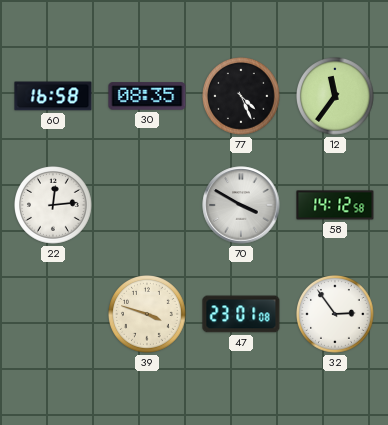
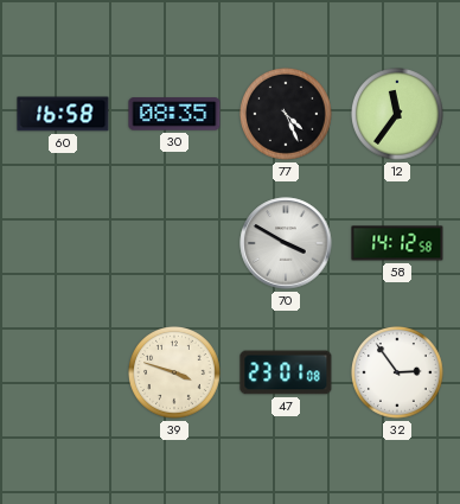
22: 12:14 -> none
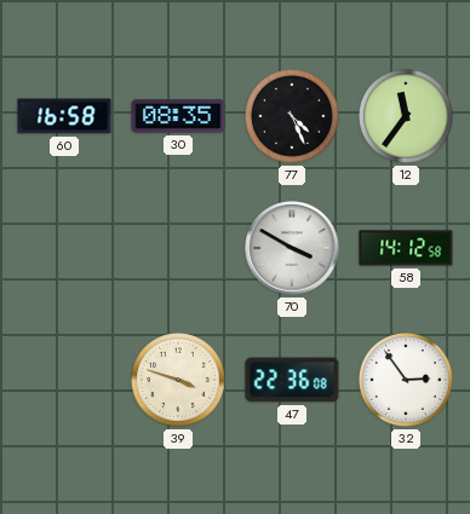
47: 23:01 -> 22:36
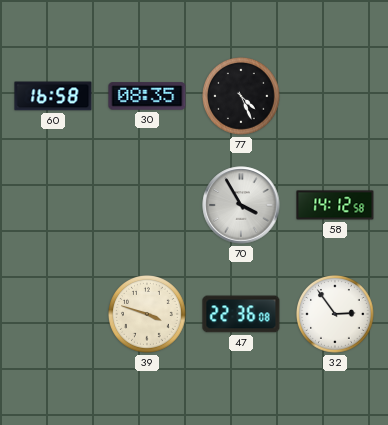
12: 11:36 -> none
70: 3:50 -> 3:55
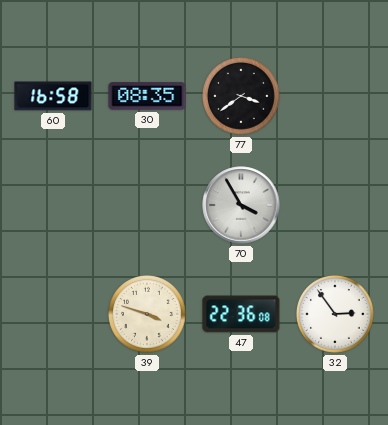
77: 4:26 -> 3:39
58: 14:12 -> none
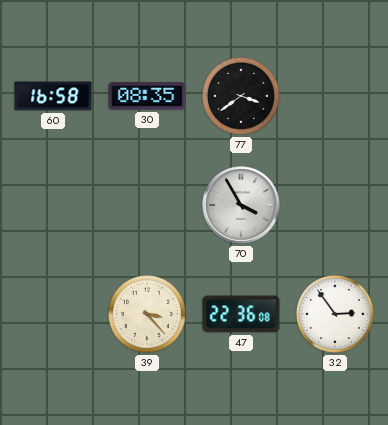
39: 3:48 -> 3:23
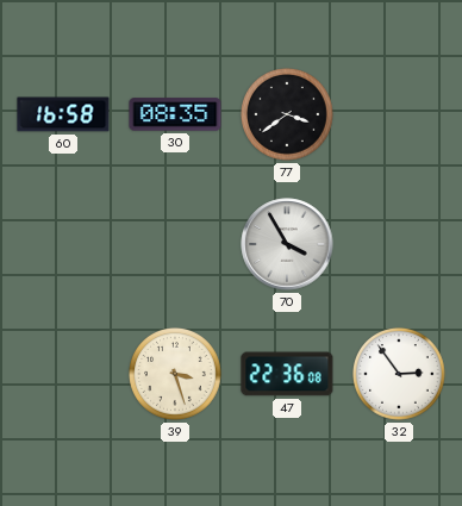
39: 3:23 -> 3:27
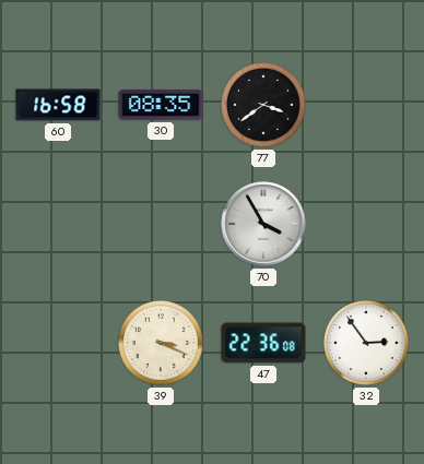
39: 3:27 -> 3:19
